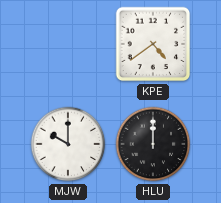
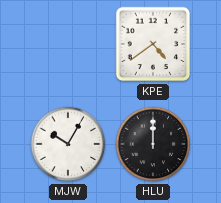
MJW: 10:00 -> 10:05
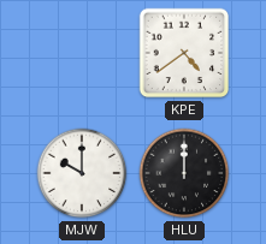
MJW: 10:05 -> 10:00
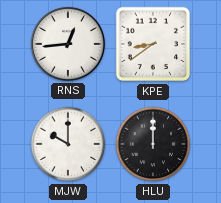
RNS: none -> 12:44
KPE: 4:39 -> 8:39
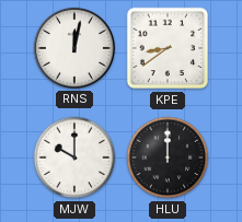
RNS: 12:44 -> 12:02
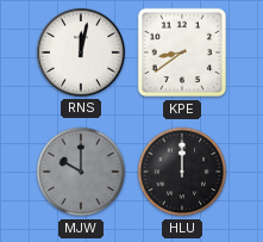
MJW dial: white -> grey
